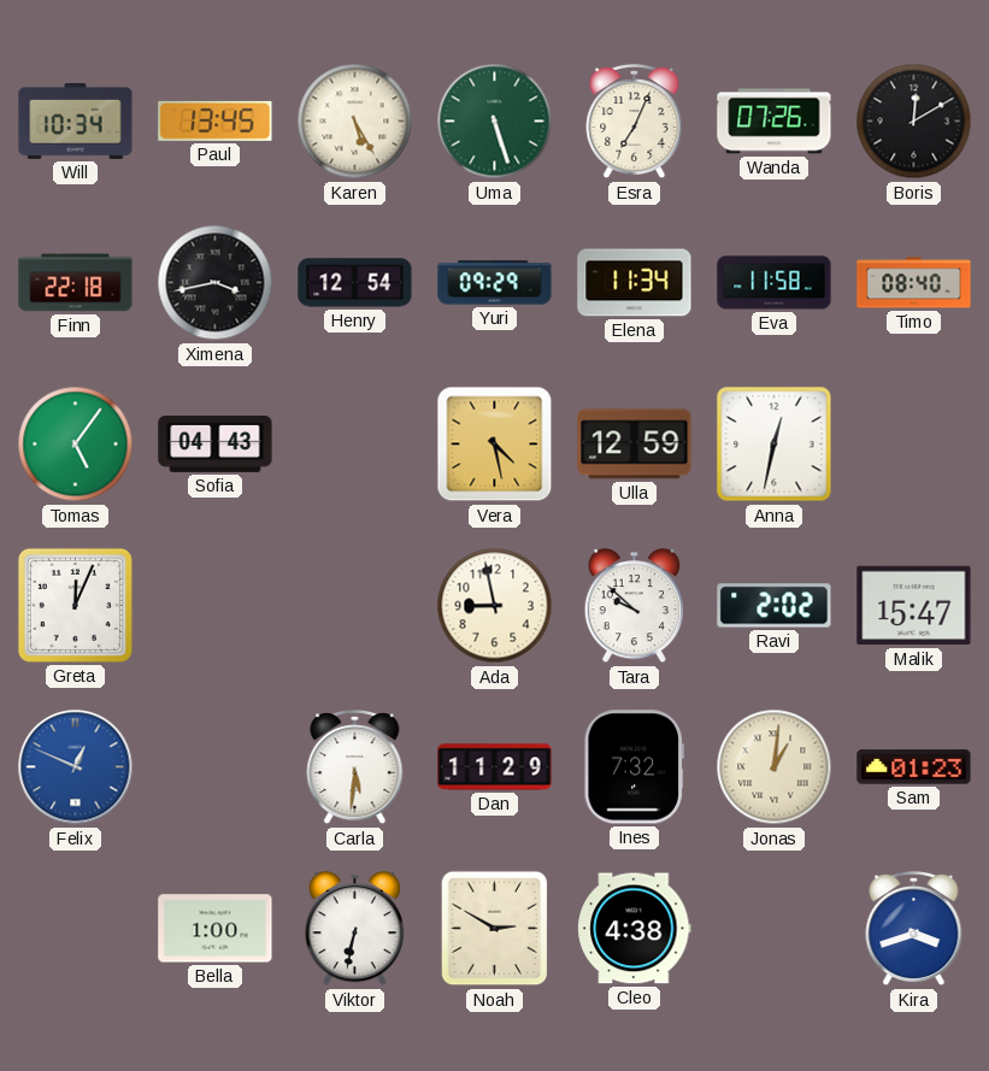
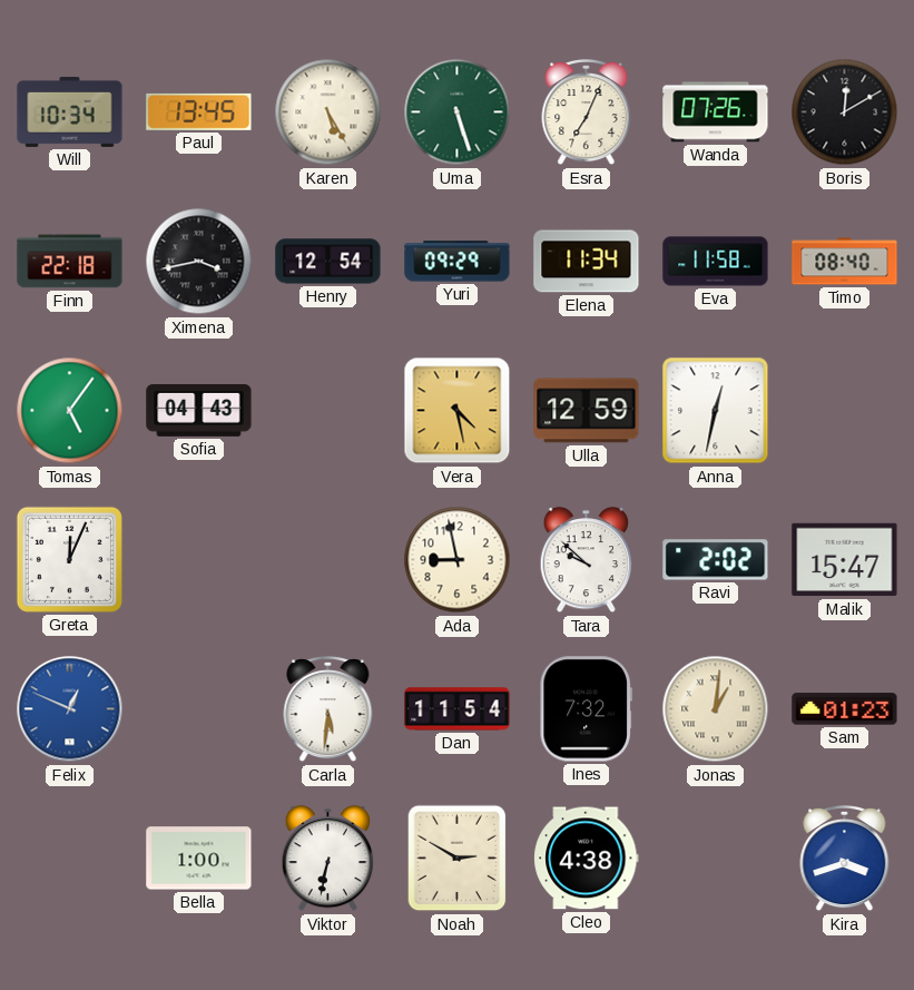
Dan: 11:29 -> 11:54
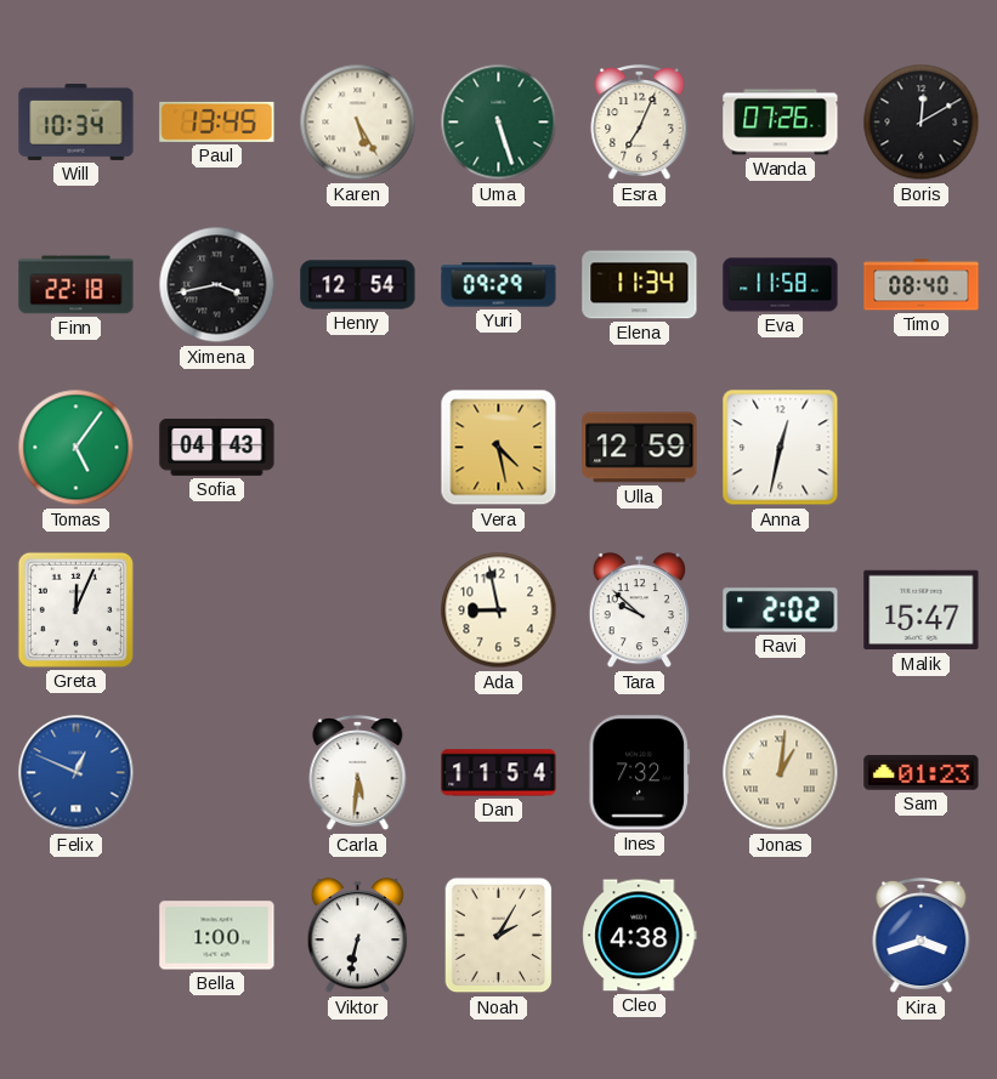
Noah: 2:50 -> 2:05
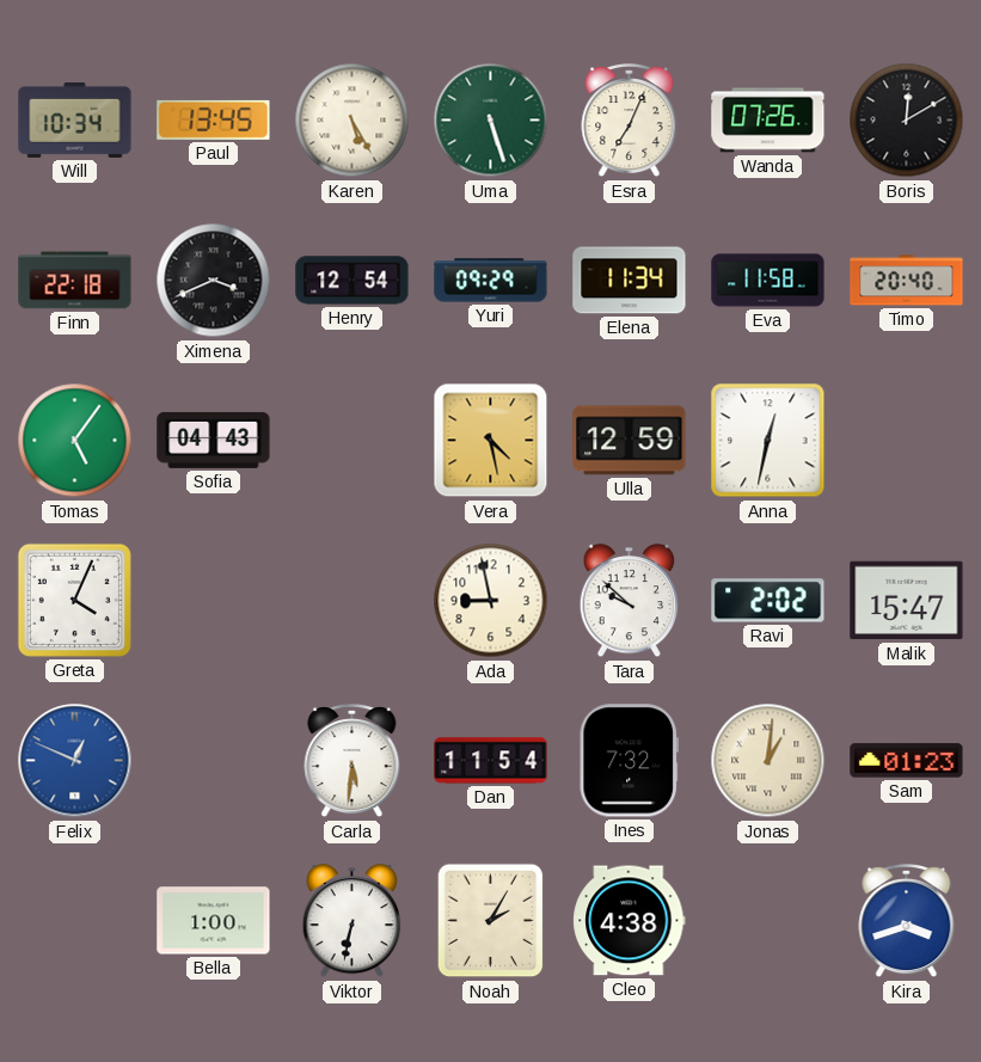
Ximena: 3:43 -> 3:41
Timo: 08:40 -> 20:40
Greta: 12:04 -> 4:04
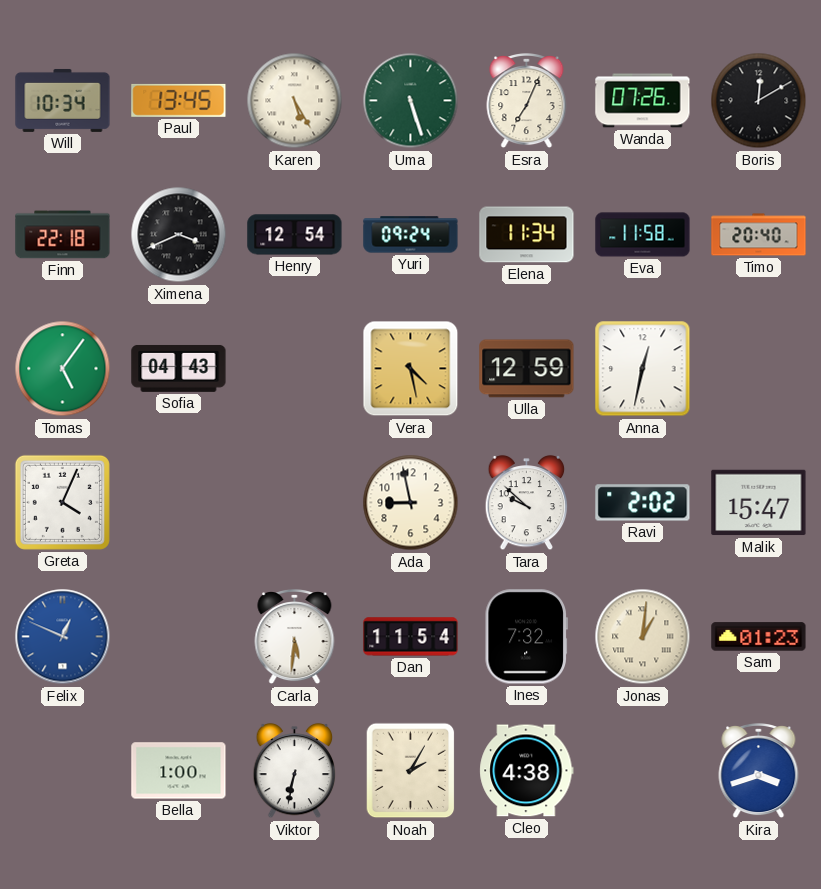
Yuri: 09:29 -> 09:24
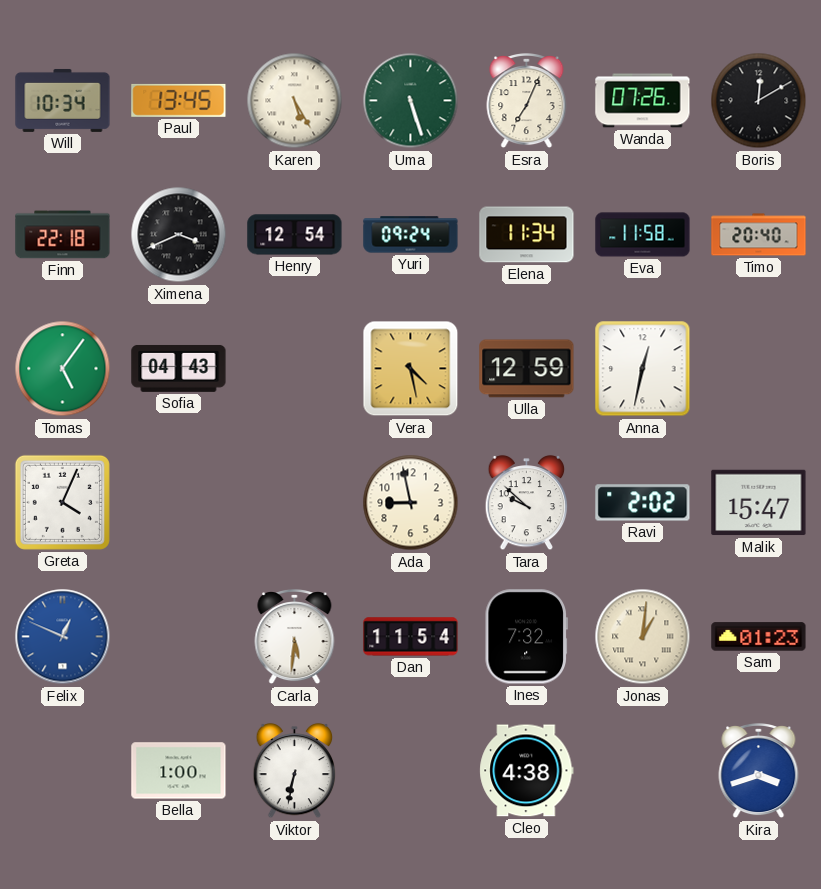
Noah: 2:05 -> none
